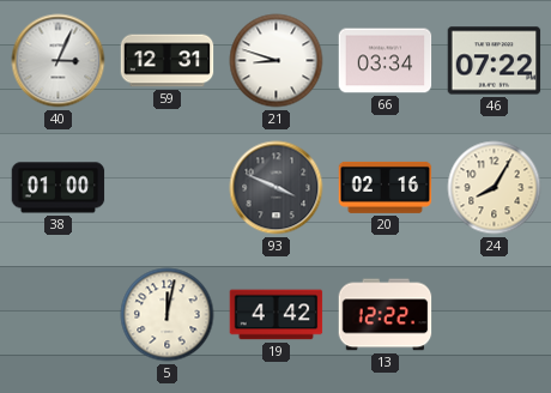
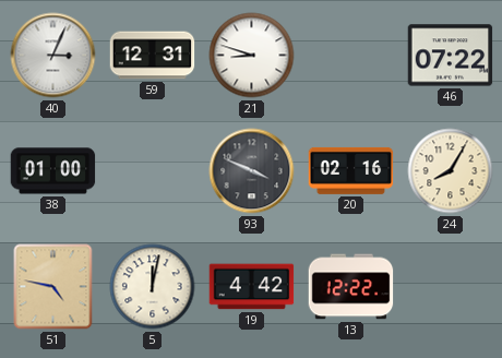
66: 03:34 -> none
51: none -> 4:47
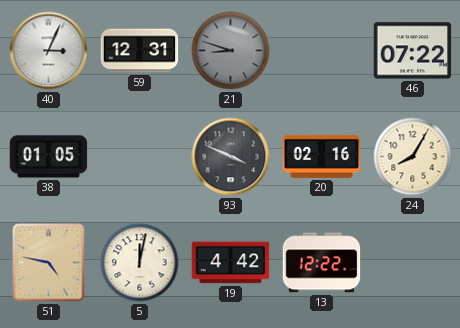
21 dial: white -> grey
38: 01:00 -> 01:05
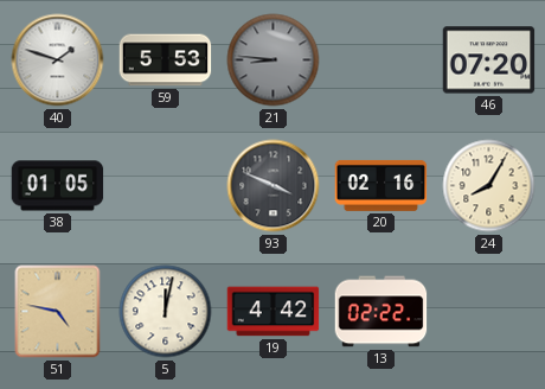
40: 3:04 -> 1:48
59: 12:31 -> 5:53
21: 8:48 -> 8:46
46: 07:22 -> 07:20
13: 12:22 -> 02:22
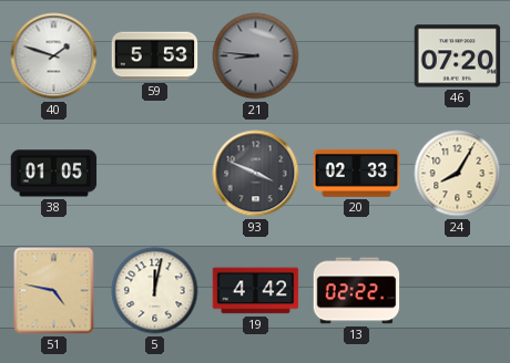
20: 02:16 -> 02:33
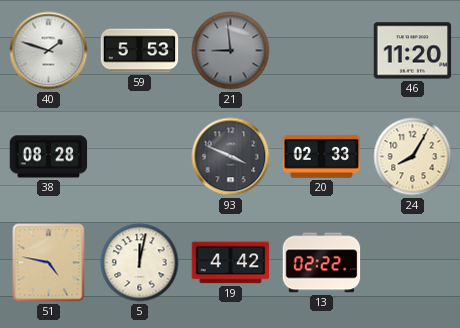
21: 8:46 -> 8:59
46: 07:20 -> 11:20
38: 01:05 -> 08:28
